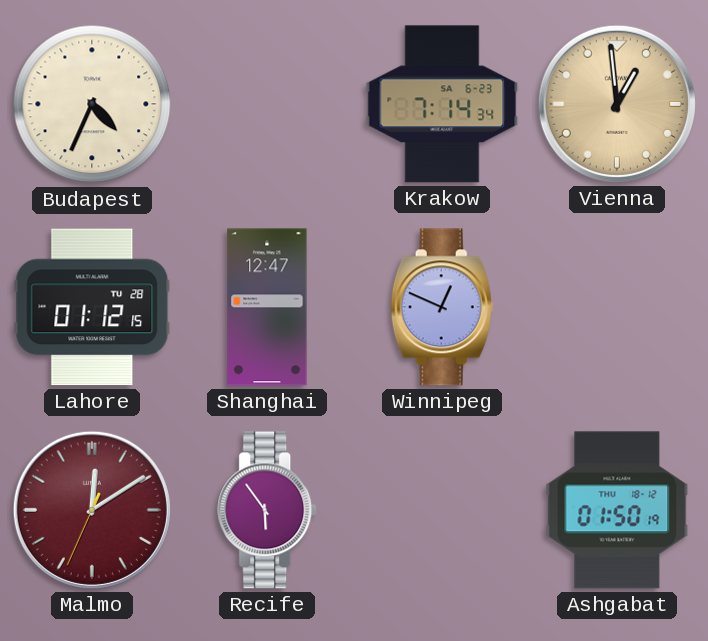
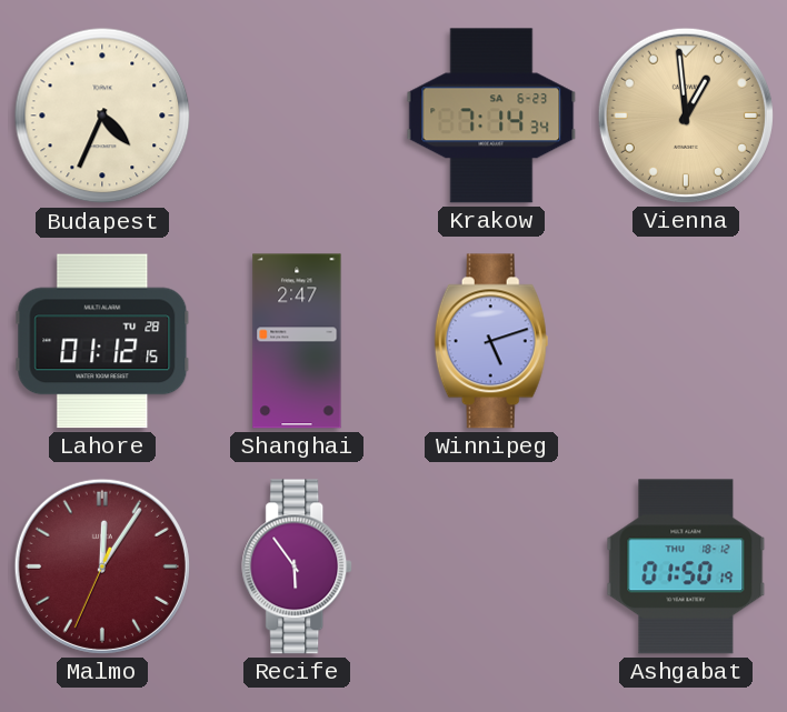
Shanghai: 12:47 -> 2:47
Winnipeg: 12:49 -> 5:12
Malmo: 12:09 -> 12:05
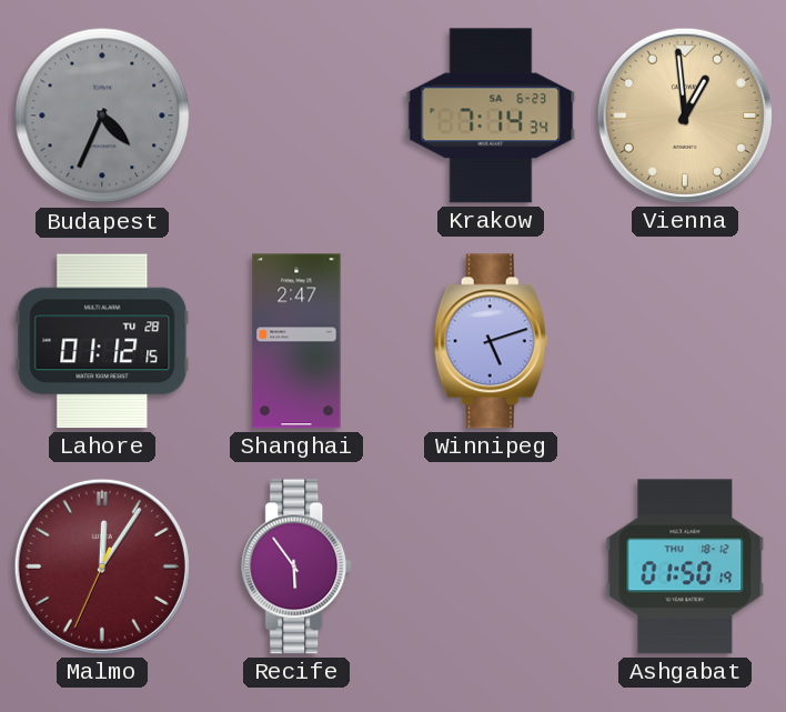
Budapest dial: cream -> grey
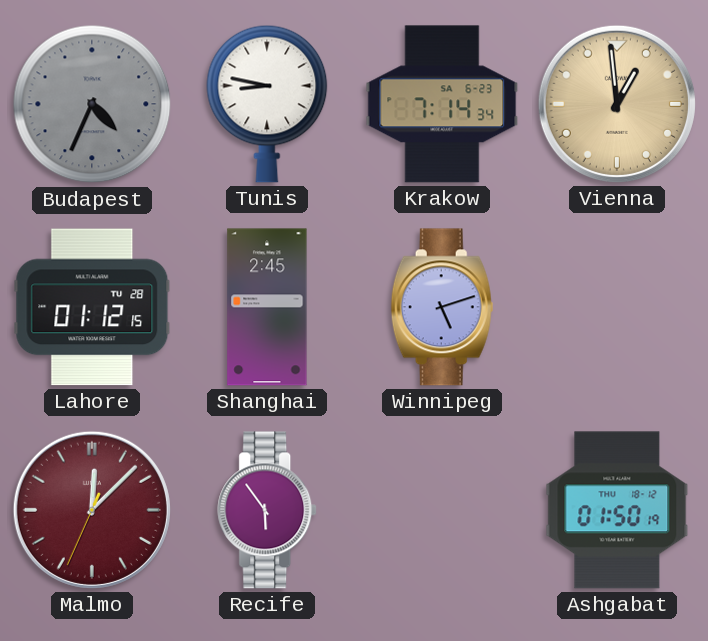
Tunis: none -> 8:47
Shanghai: 2:47 -> 2:45
Malmo: 12:05 -> 12:07
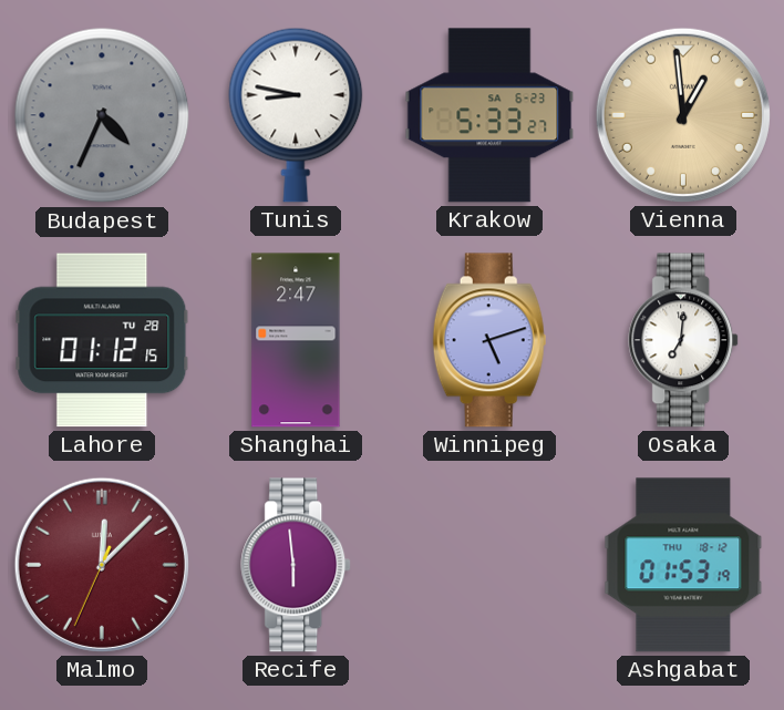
Krakow: 7:14 -> 5:33
Shanghai: 2:45 -> 2:47
Osaka: none -> 7:01
Recife: 5:54 -> 5:59
Ashgabat: 01:50 -> 01:53
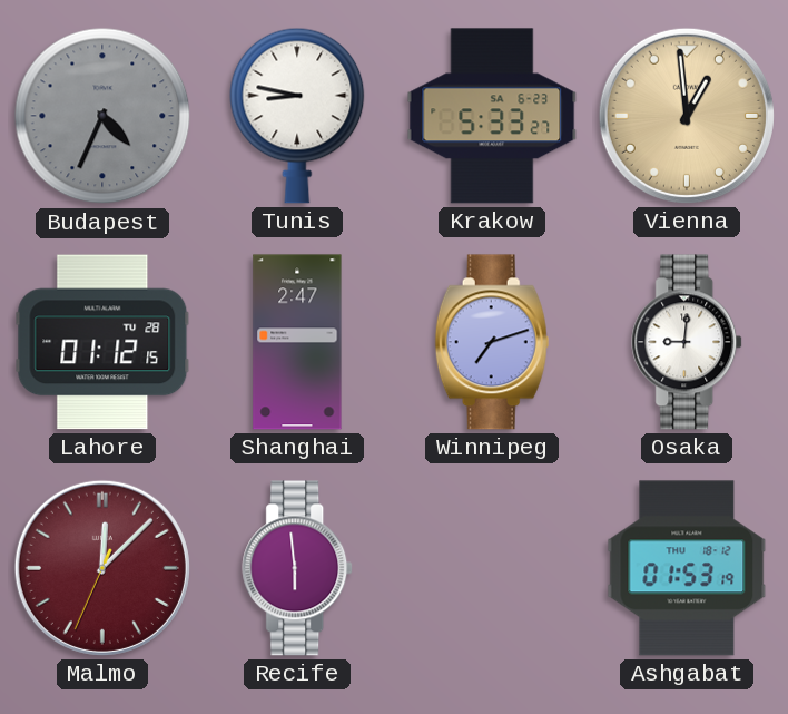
Winnipeg: 5:12 -> 7:12
Osaka: 7:01 -> 9:01
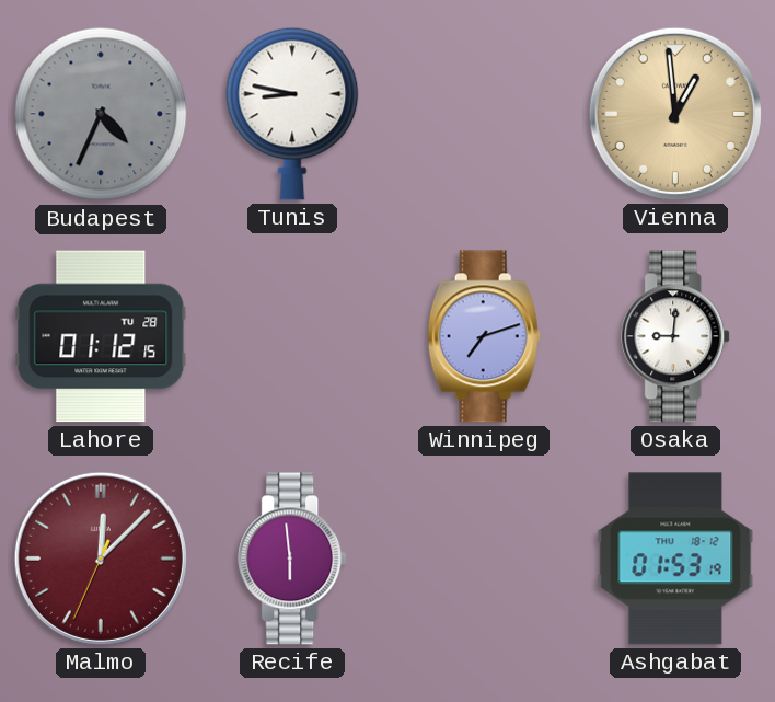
Krakow: 5:33 -> none
Shanghai: 2:47 -> none
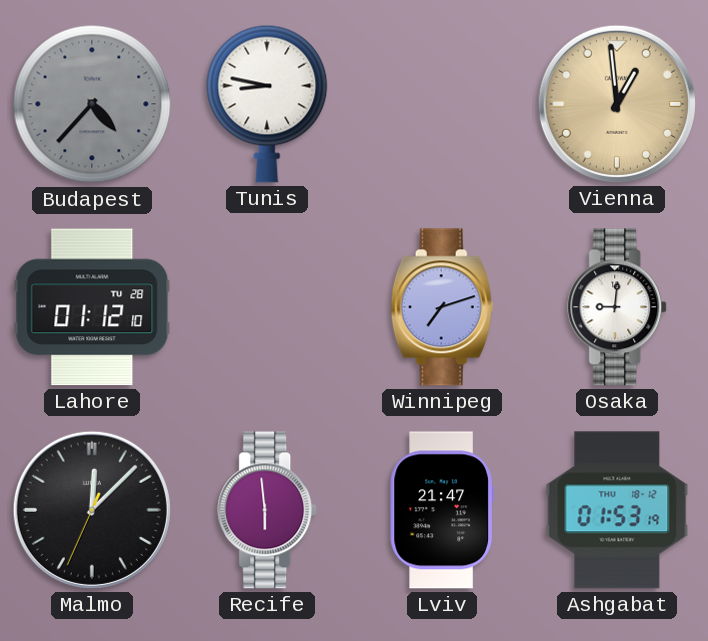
Budapest: 4:34 -> 4:37
Lahore: 01:12:15 -> 01:12:10
Malmo dial: burgundy -> black
Lviv: none -> 21:47
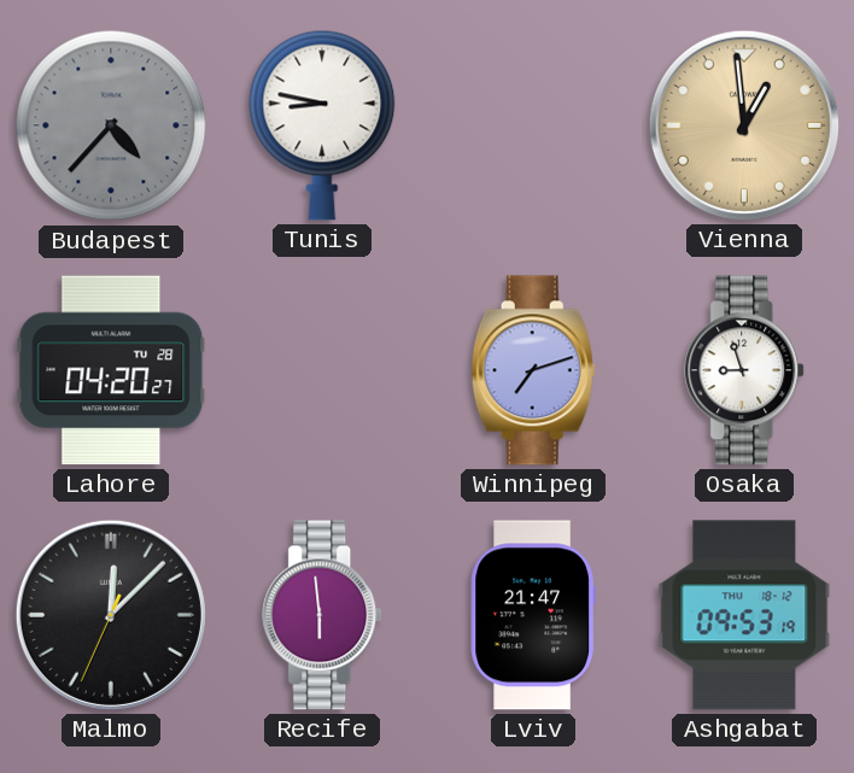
Lahore: 01:12 -> 04:20
Osaka: 9:01 -> 8:57
Ashgabat: 01:53 -> 09:53
